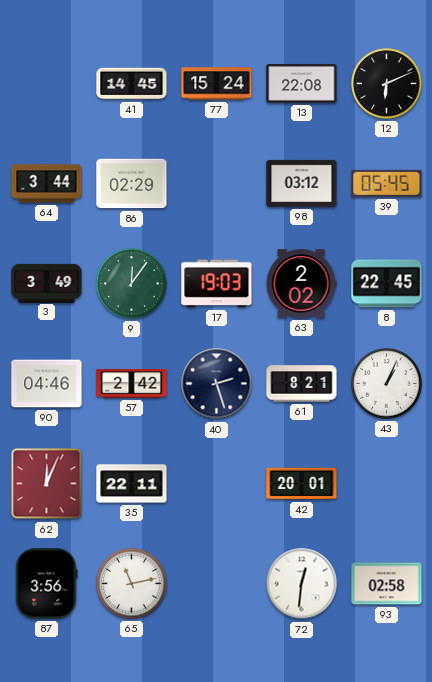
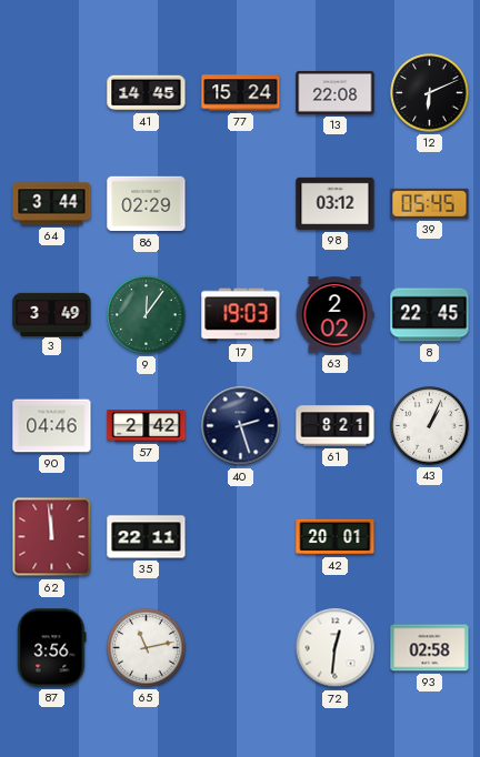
62: 12:04 -> 11:59
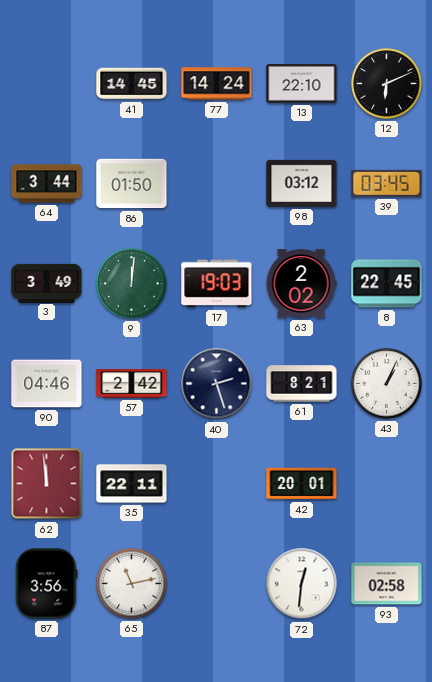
77: 15:24 -> 14:24
13: 22:08 -> 22:10
86: 02:29 -> 01:50
39: 05:45 -> 03:45
9: 12:06 -> 12:01
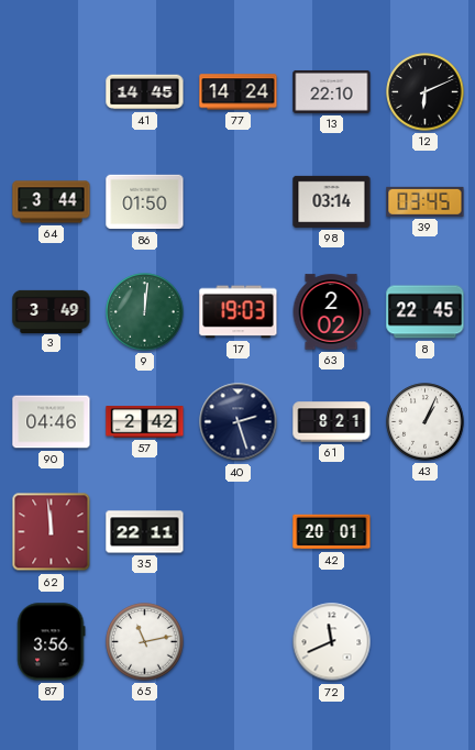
98: 03:12 -> 03:14
72: 12:31 -> 11:41
93: 02:58 -> none
